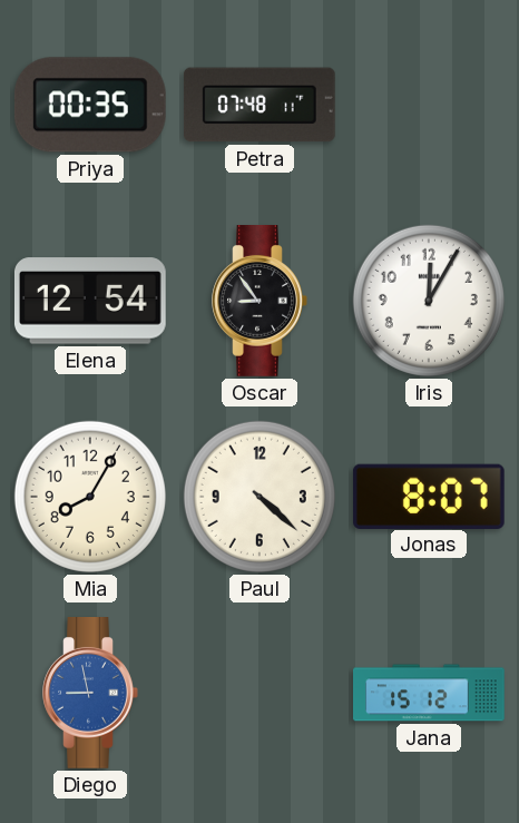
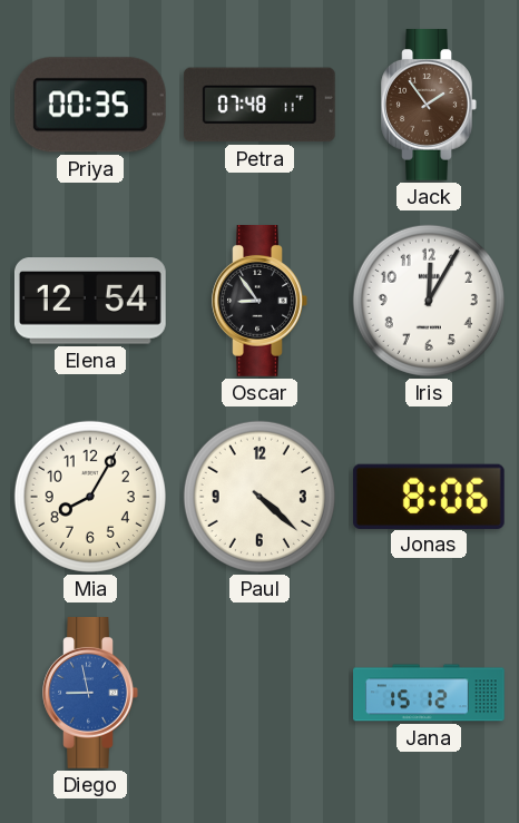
Jack: none -> 1:54
Jonas: 8:07 -> 8:06
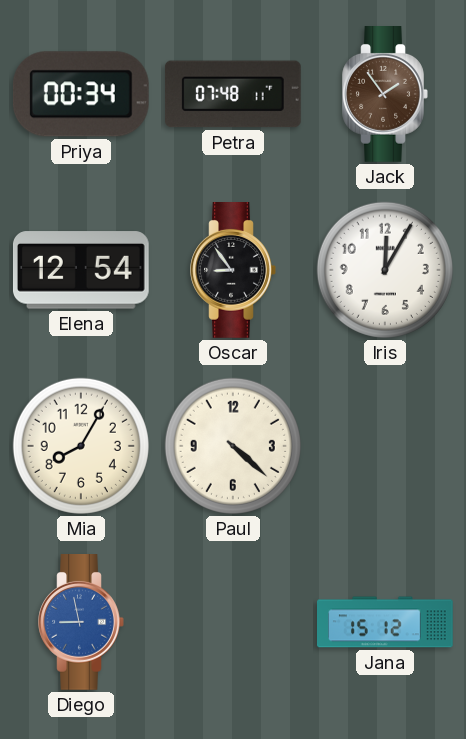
Priya: 00:35 -> 00:34
Jonas: 8:06 -> none
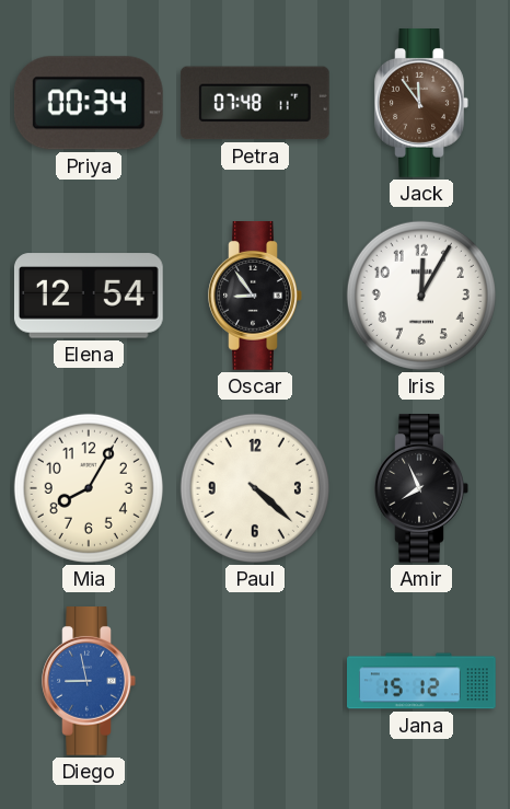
Jack: 1:54 -> 11:54
Amir: none -> 7:56
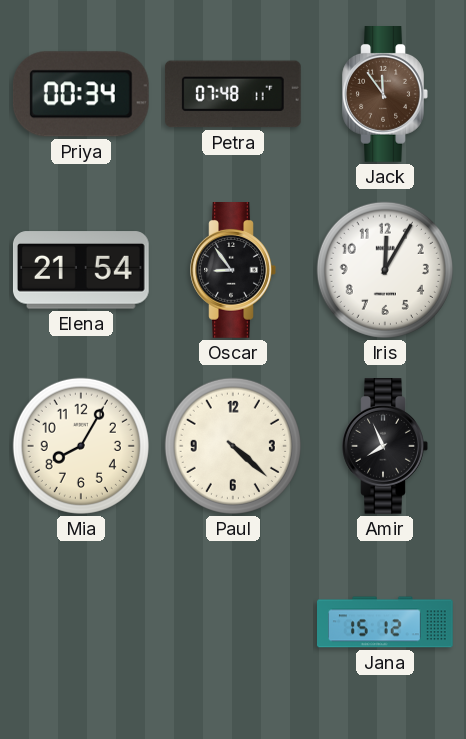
Elena: 12:54 -> 21:54
Diego: 8:58 -> none
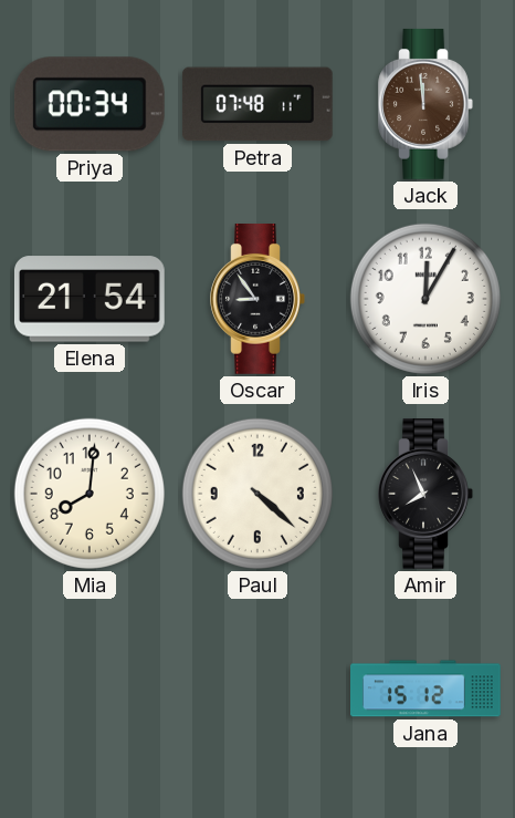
Jack: 11:54 -> 11:59
Mia: 8:05 -> 8:01
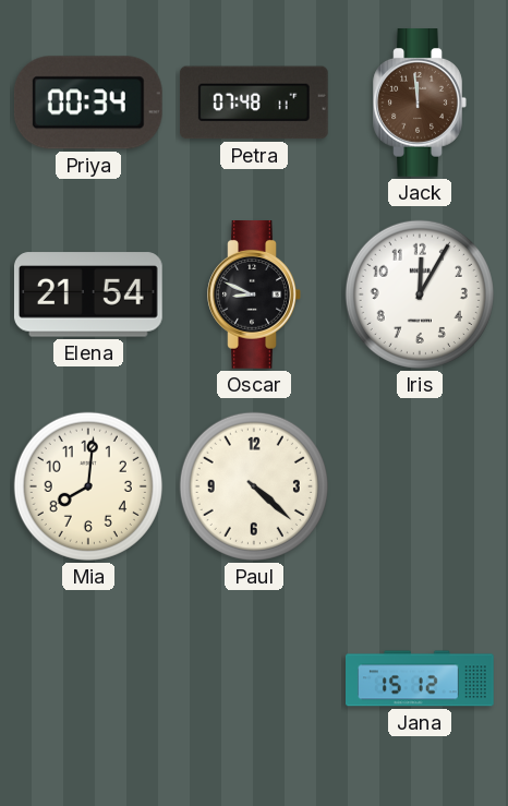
Oscar: 8:54 -> 8:49
Amir: 7:56 -> none
